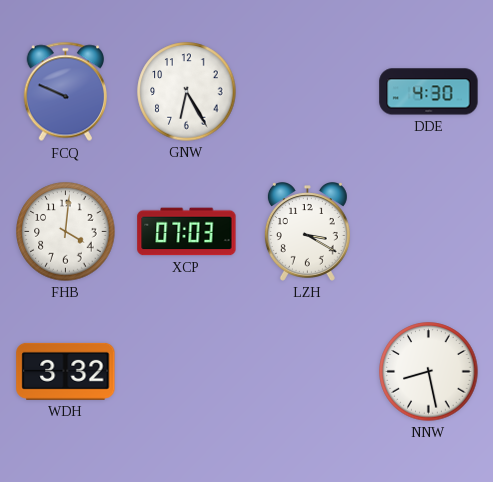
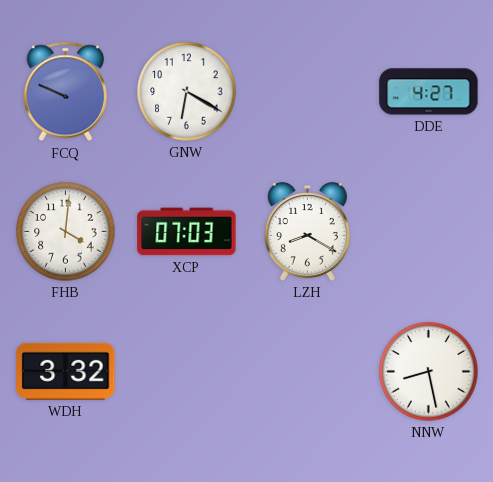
GNW: 6:25 -> 6:20
DDE: 4:30 -> 4:27
LZH: 3:20 -> 8:20
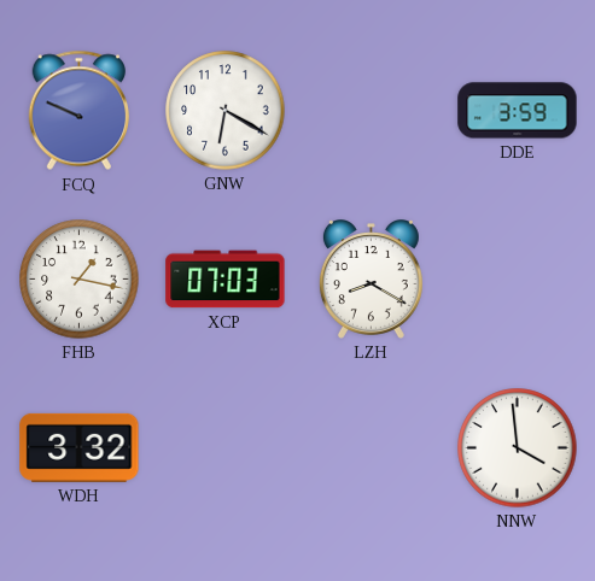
DDE: 4:27 -> 3:59
FHB: 4:01 -> 1:17
NNW: 8:28 -> 3:59
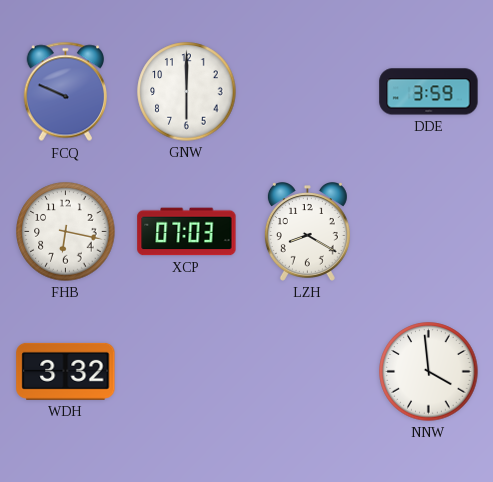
GNW: 6:20 -> 6:00
FHB: 1:17 -> 6:17
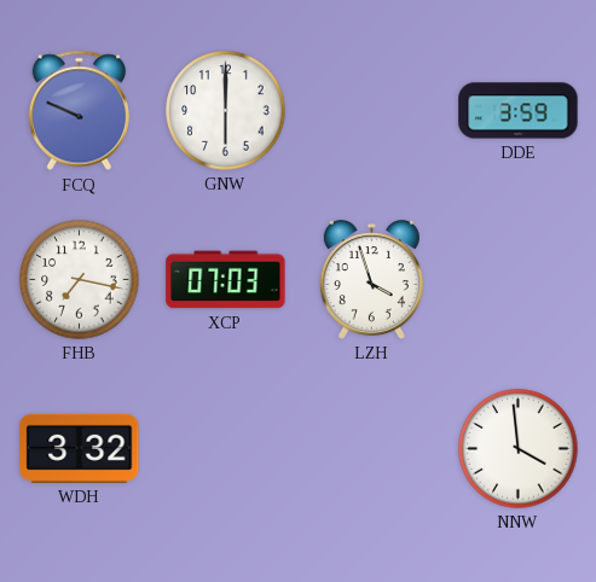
FHB: 6:17 -> 7:17
LZH: 8:20 -> 3:57
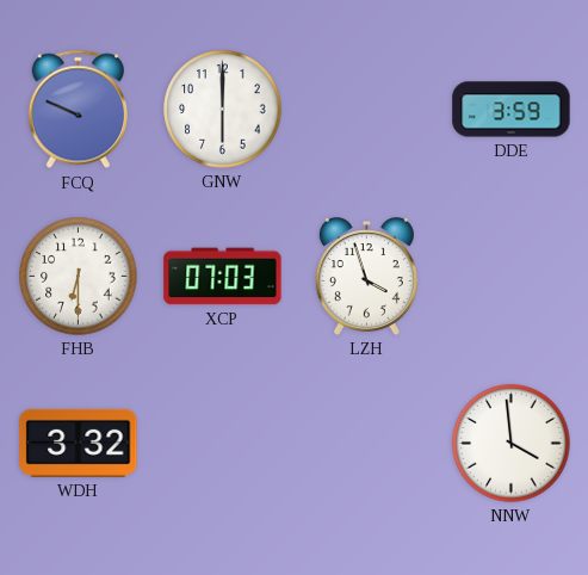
FHB: 7:17 -> 6:30
